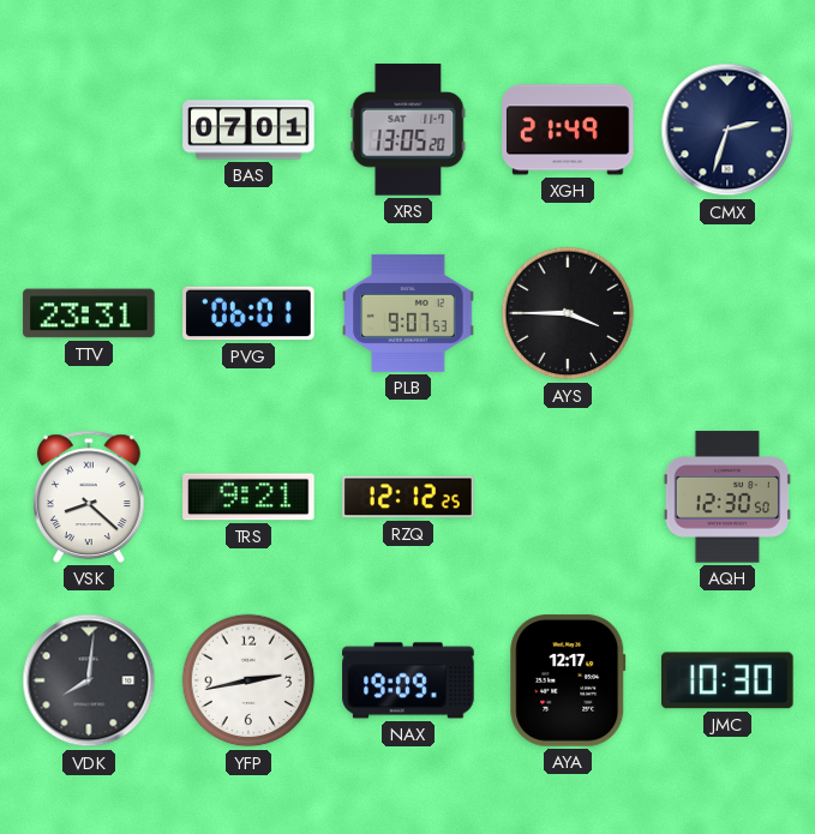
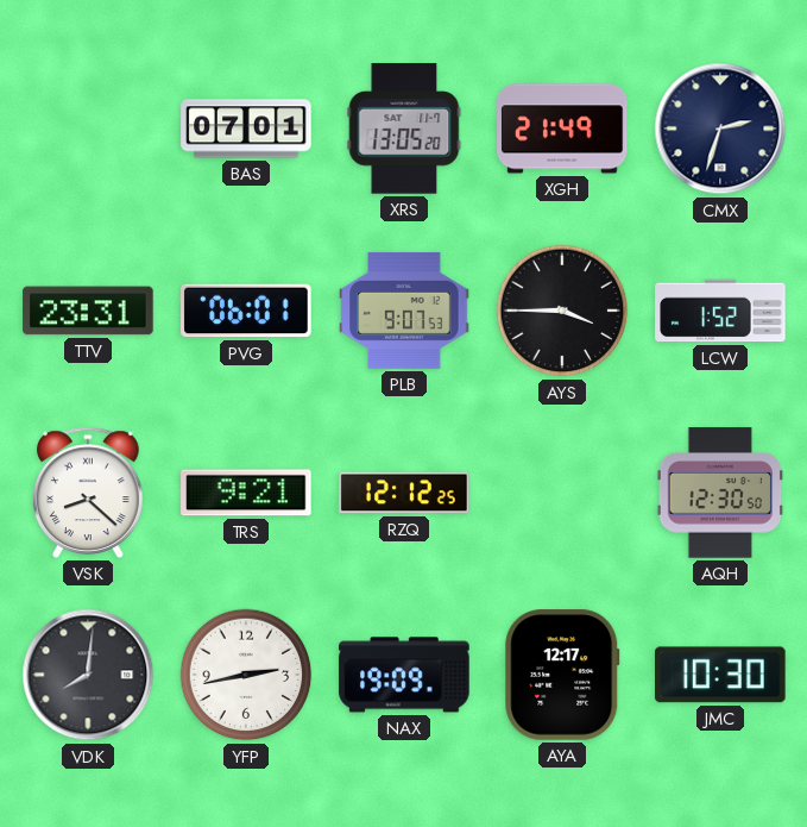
LCW: none -> 1:52
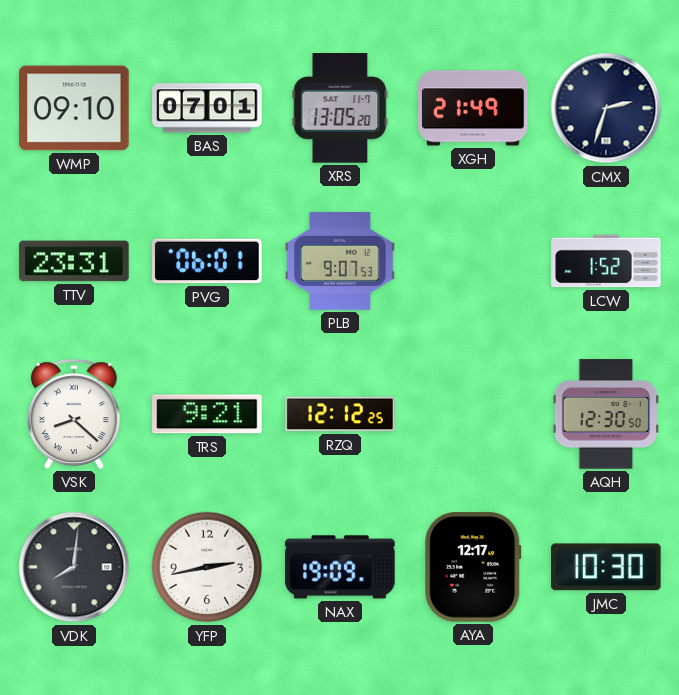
WMP: none -> 09:10
AYS: 3:45 -> none
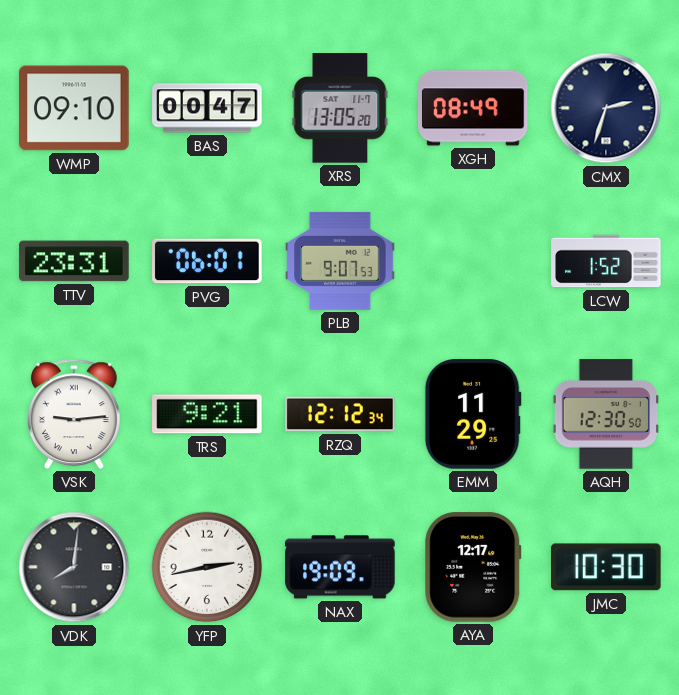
BAS: 07:01 -> 00:47
XGH: 21:49 -> 08:49
VSK: 8:22 -> 9:14
RZQ: 12:12:25 -> 12:12:34
EMM: none -> 11:29
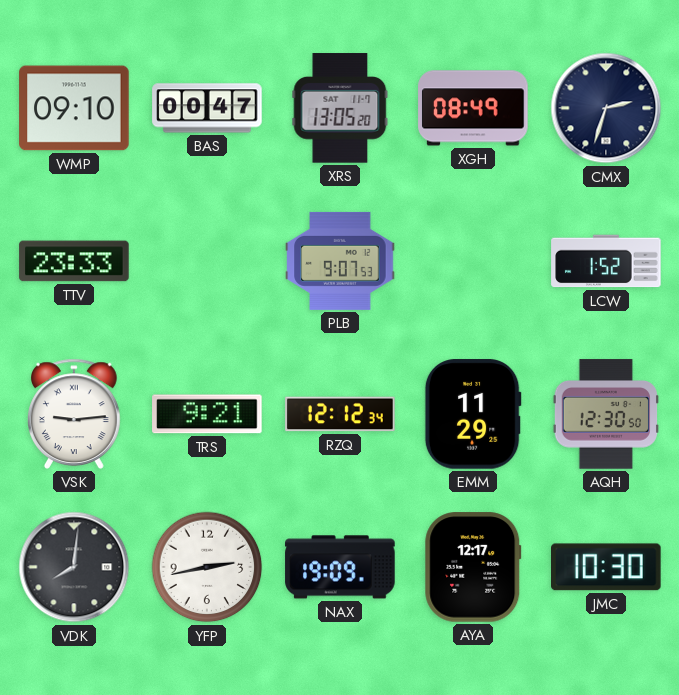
TTV: 23:31 -> 23:33
PVG: 06:01 -> none
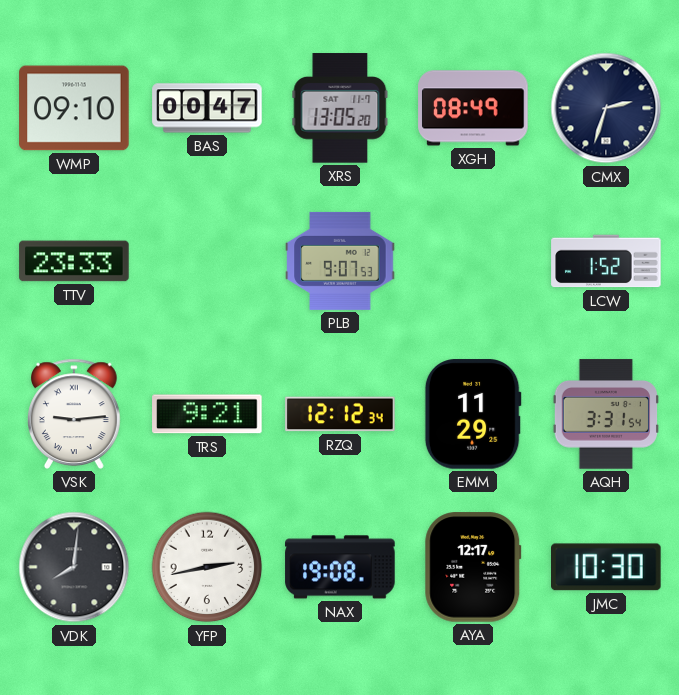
AQH: 12:30 -> 3:31
NAX: 19:09 -> 19:08
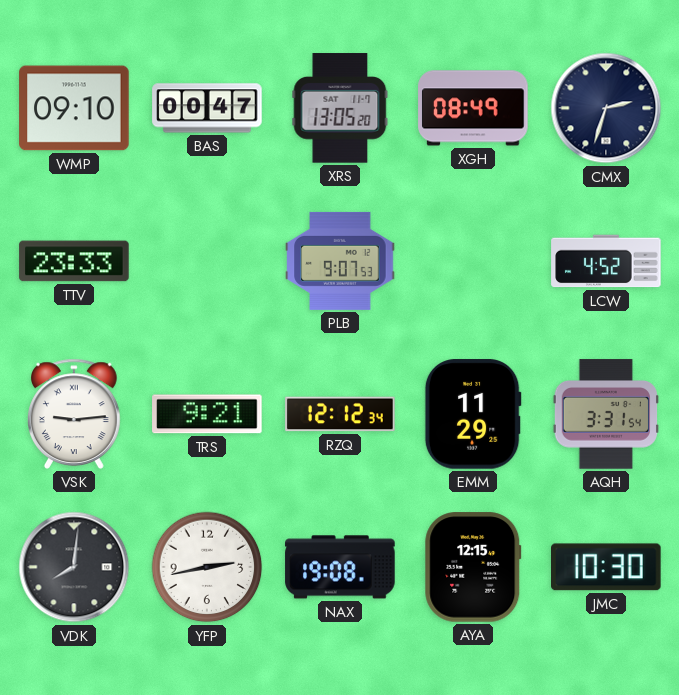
LCW: 1:52 -> 4:52
AYA: 12:17 -> 12:15
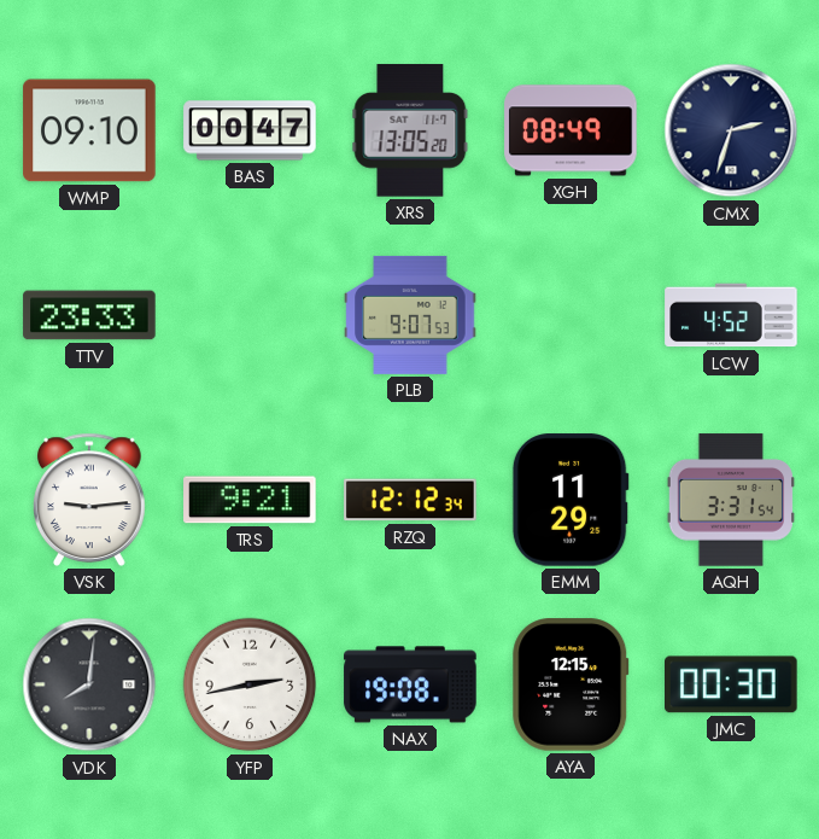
JMC: 10:30 -> 00:30
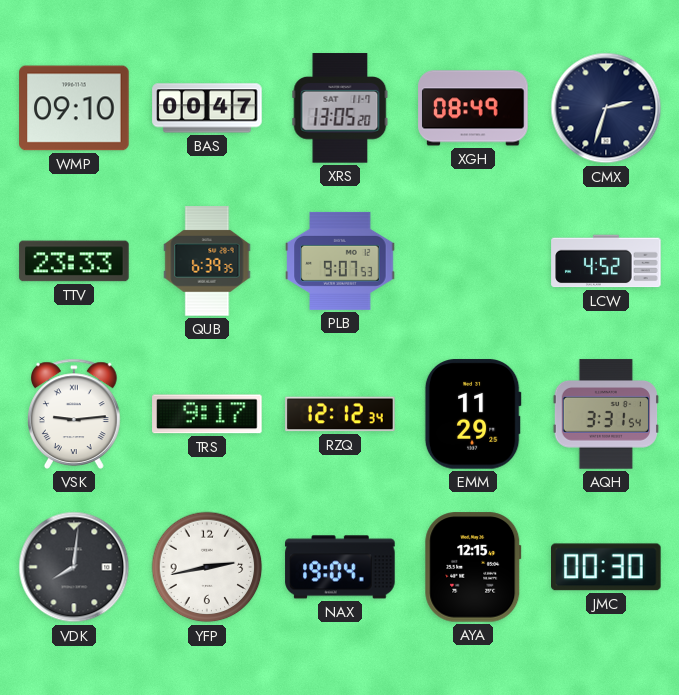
QUB: none -> 6:39
TRS: 9:21 -> 9:17
NAX: 19:08 -> 19:04
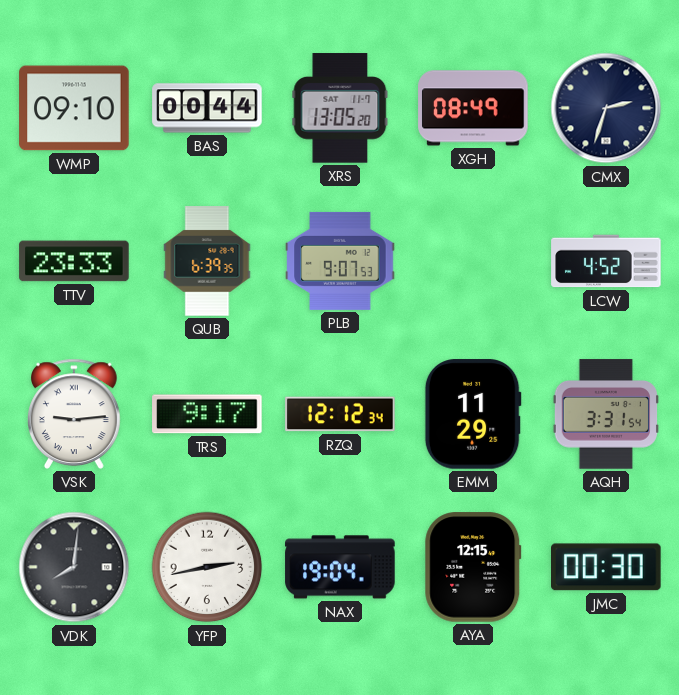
BAS: 00:47 -> 00:44
